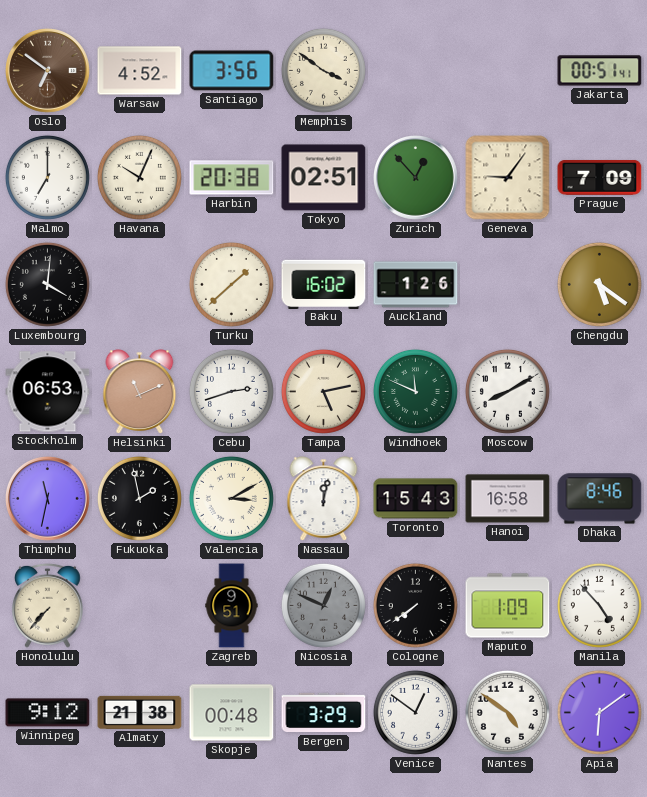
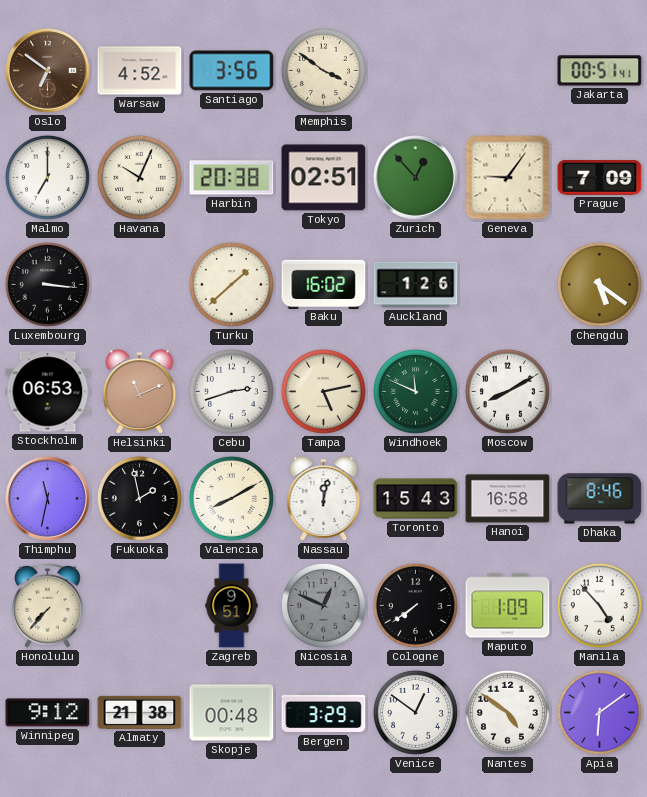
Luxembourg: 4:01 -> 3:16
Valencia: 3:10 -> 8:10
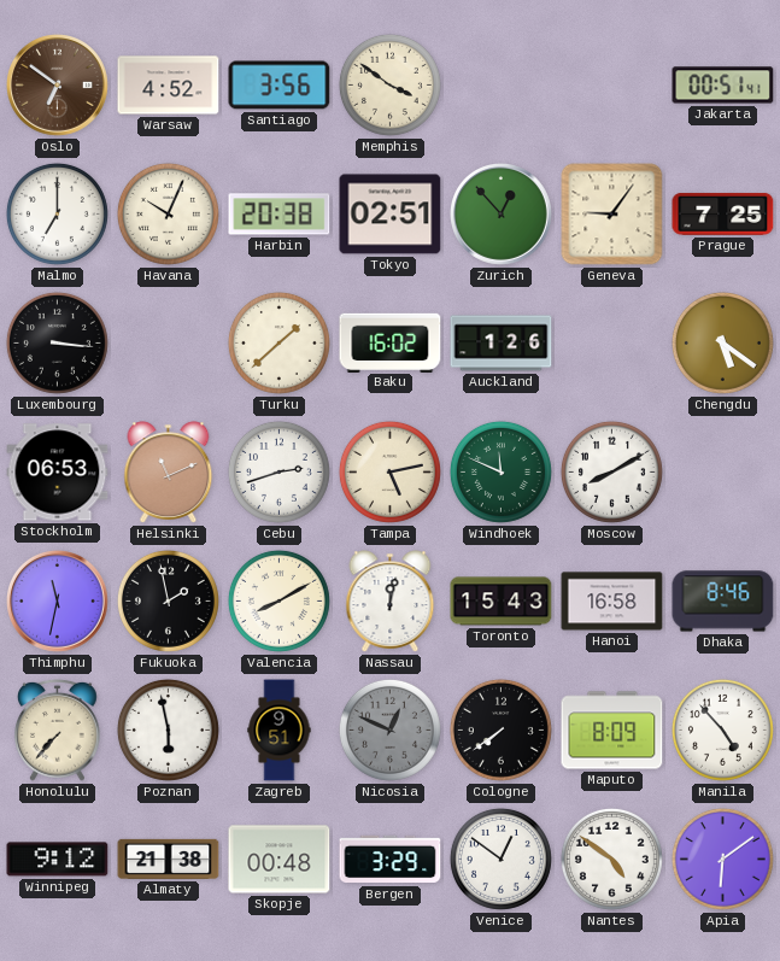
Prague: 7:09 -> 7:25
Poznan: none -> 5:58
Maputo: 1:09 -> 8:09
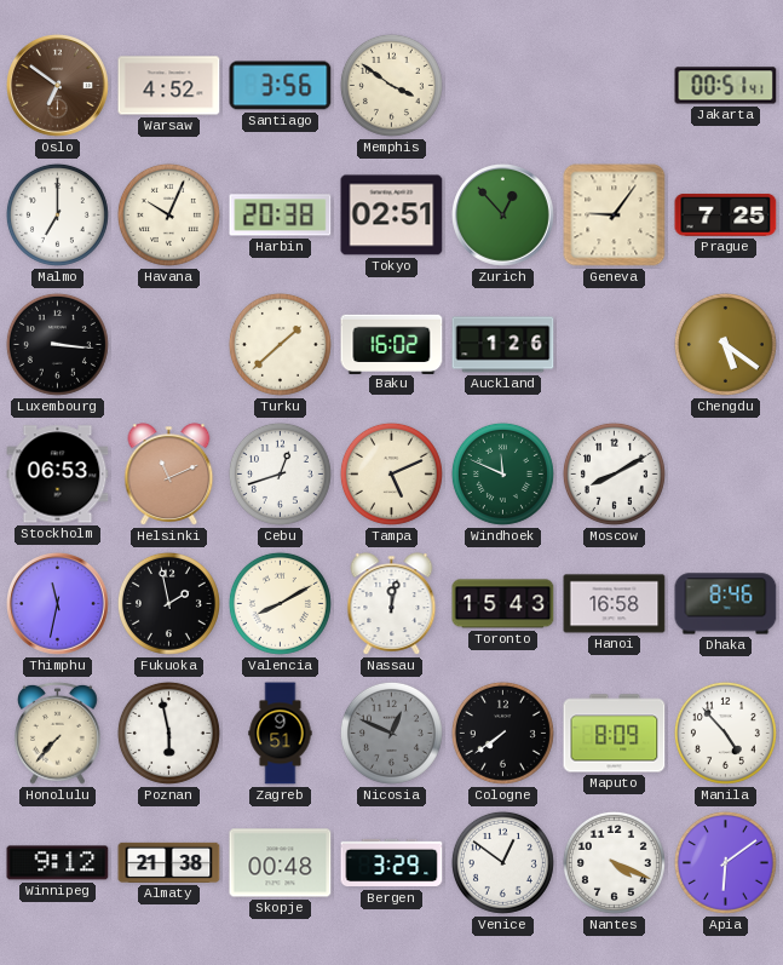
Cebu: 2:42 -> 12:42
Tampa: 5:13 -> 5:11
Nantes: 4:51 -> 4:19
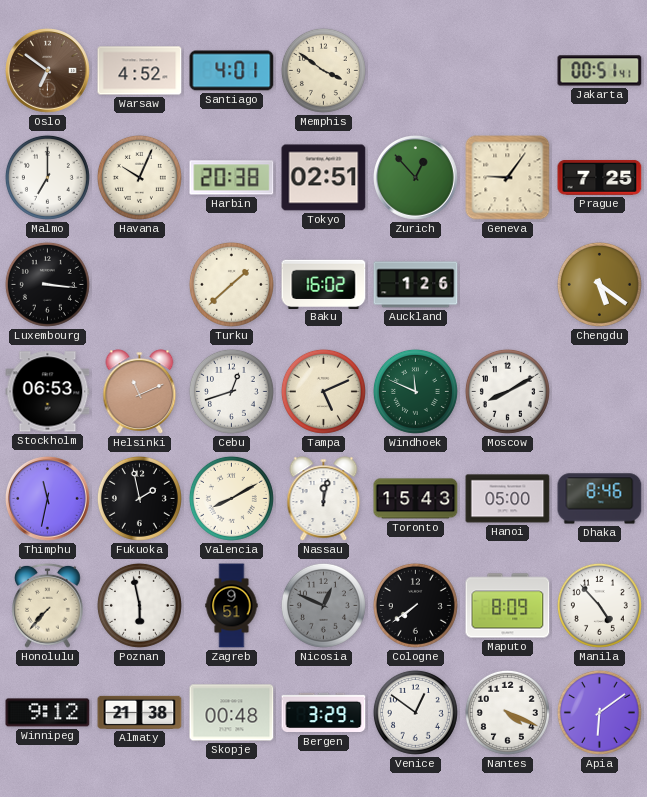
Santiago: 3:56 -> 4:01
Hanoi: 16:58 -> 05:00
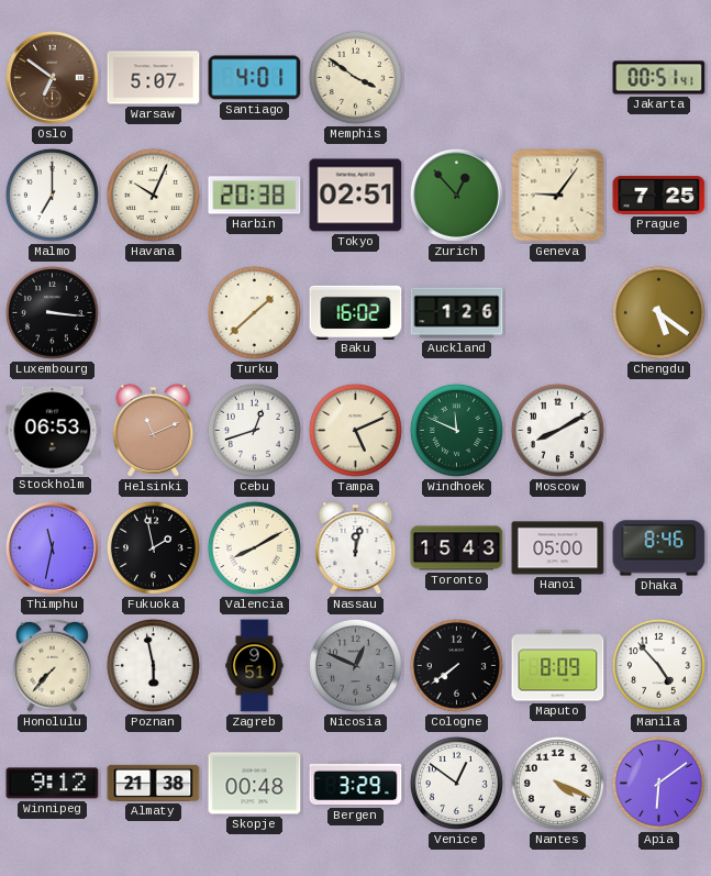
Warsaw: 4:52 -> 5:07
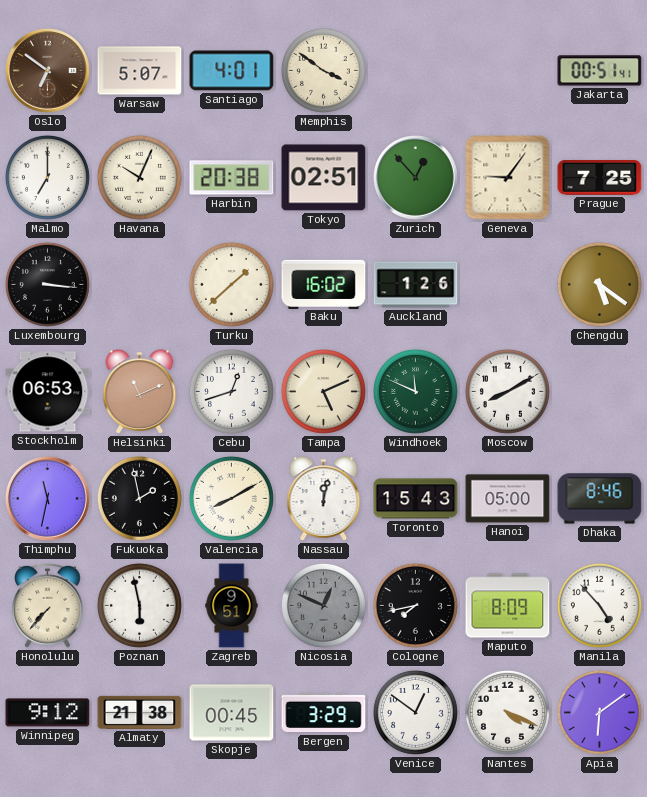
Cologne: 7:39 -> 7:43
Skopje: 00:48 -> 00:45
